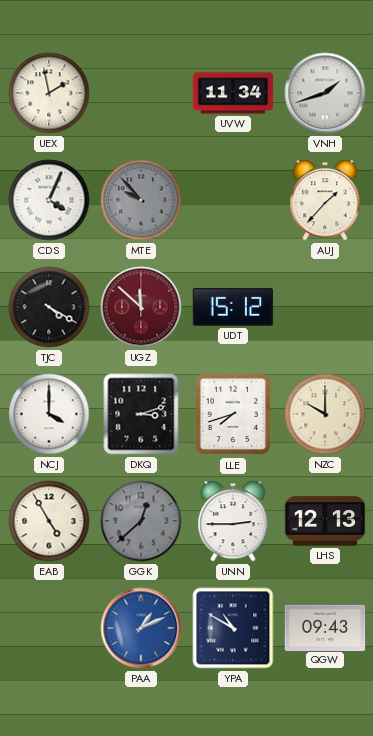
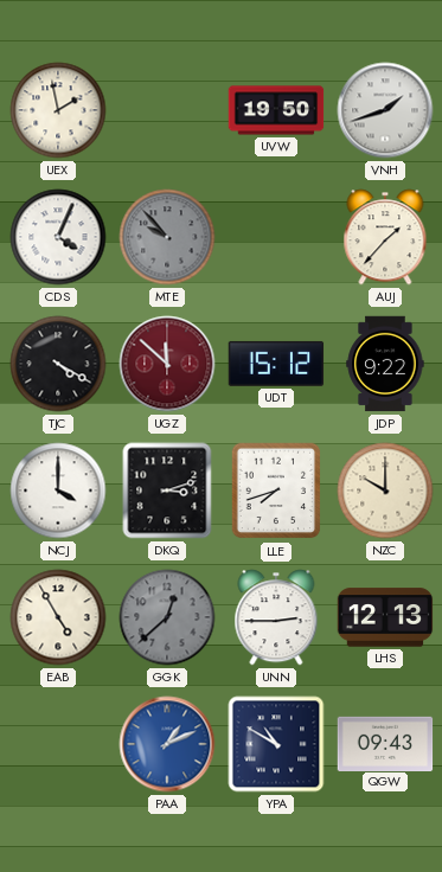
UVW: 11:34 -> 19:50
JDP: none -> 9:22
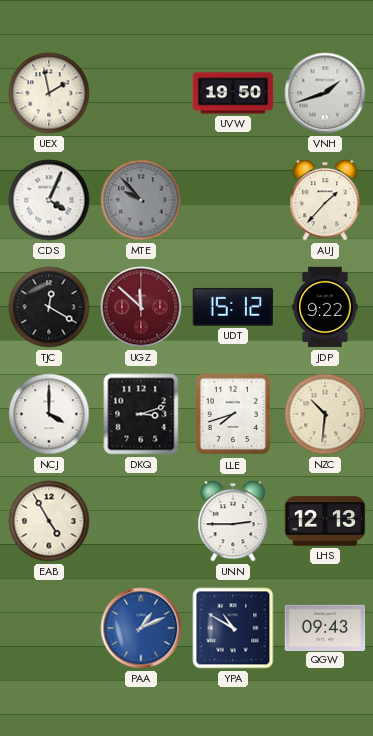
TJC: 4:20 -> 12:20
NZC: 10:00 -> 10:31
GGK: 12:38 -> none
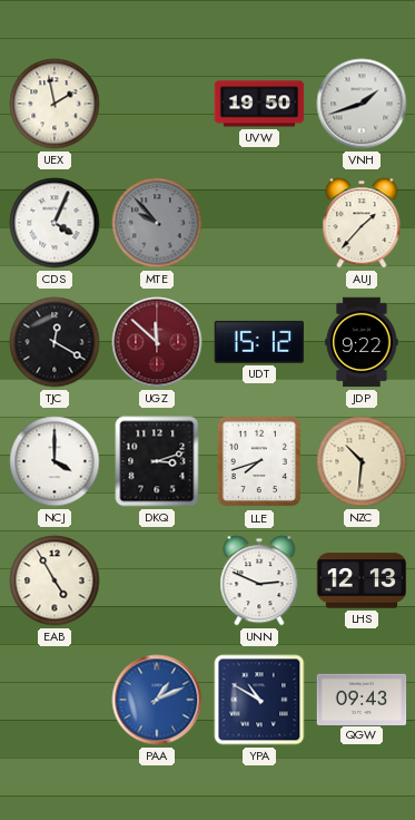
UNN: 2:45 -> 2:49
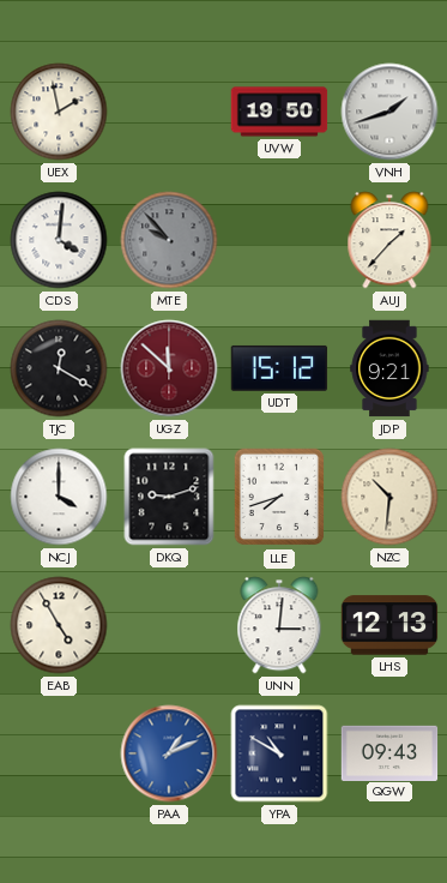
CDS: 4:04 -> 4:01
JDP: 9:22 -> 9:21
DKQ: 3:12 -> 9:12
UNN: 2:49 -> 3:01
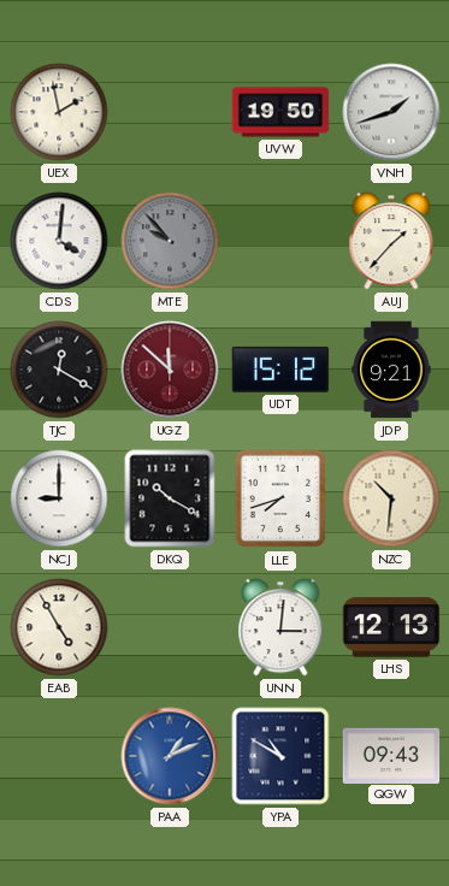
NCJ: 4:00 -> 9:00
DKQ: 9:12 -> 10:20
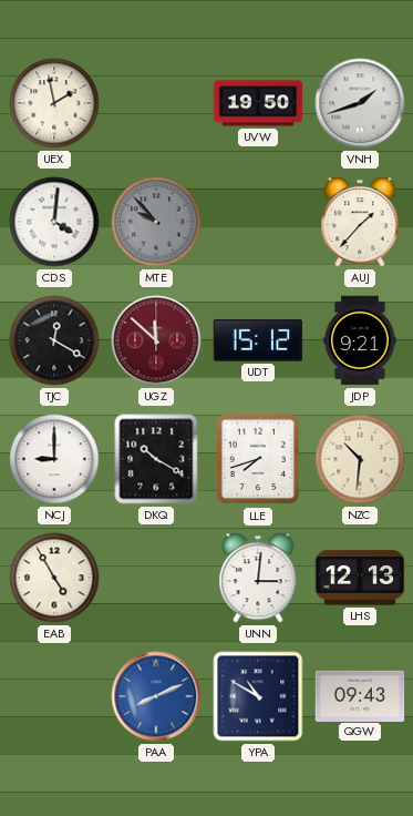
PAA: 1:11 -> 8:11
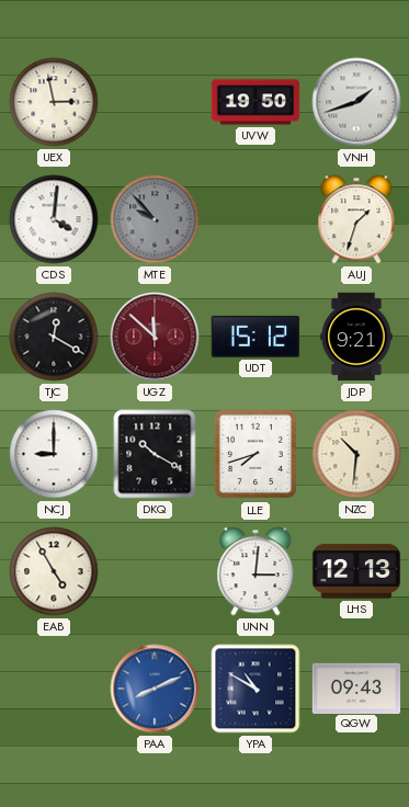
UEX: 1:58 -> 2:58
AUJ: 1:37 -> 1:33
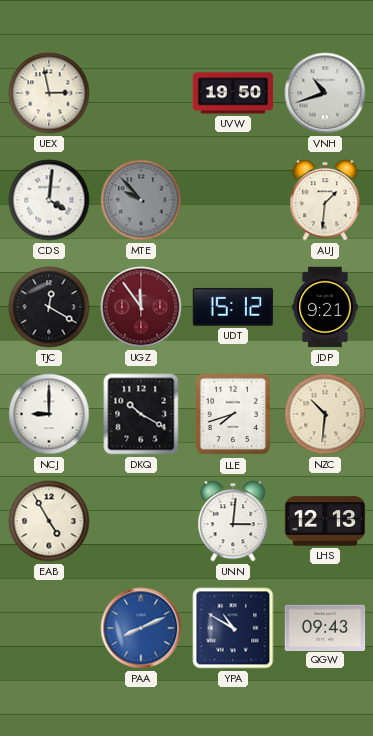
VNH: 1:42 -> 10:42
AUJ: 1:33 -> 1:31
UGZ: 11:52 -> 11:54
